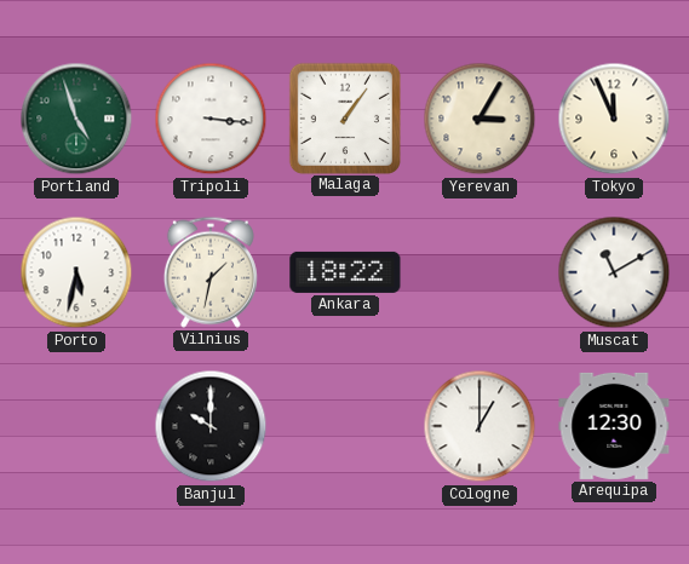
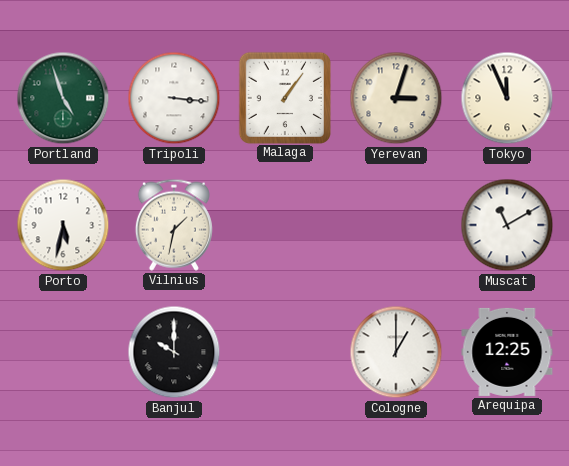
Yerevan: 3:05 -> 3:03
Ankara: 18:22 -> none
Arequipa: 12:30 -> 12:25
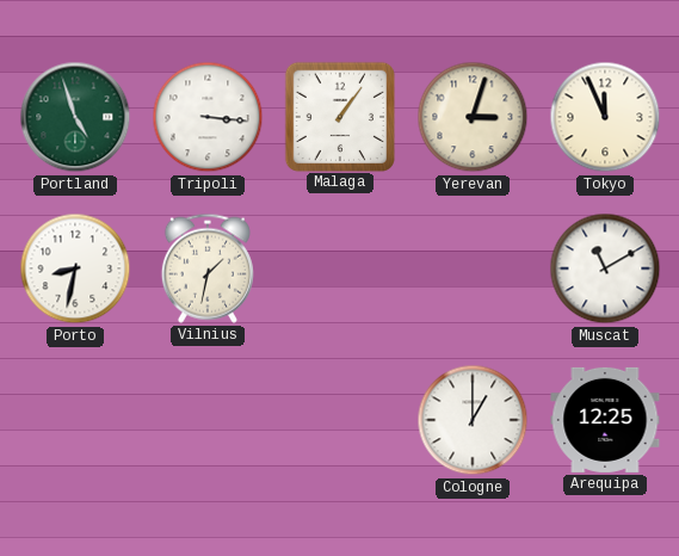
Porto: 5:32 -> 8:32
Banjul: 10:00 -> none
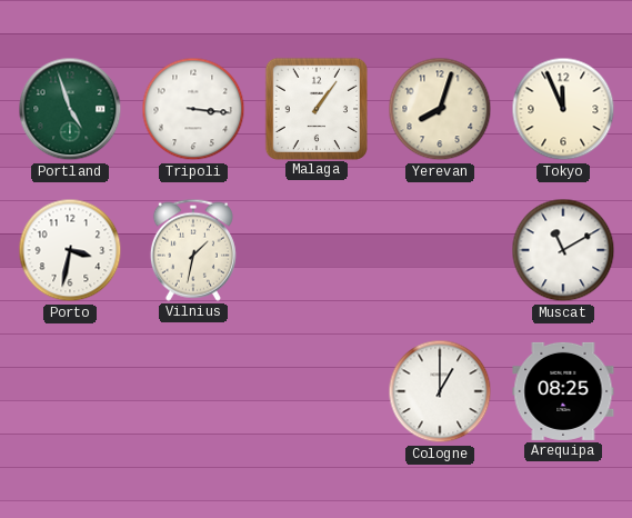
Yerevan: 3:03 -> 8:03
Porto: 8:32 -> 3:32
Arequipa: 12:25 -> 08:25
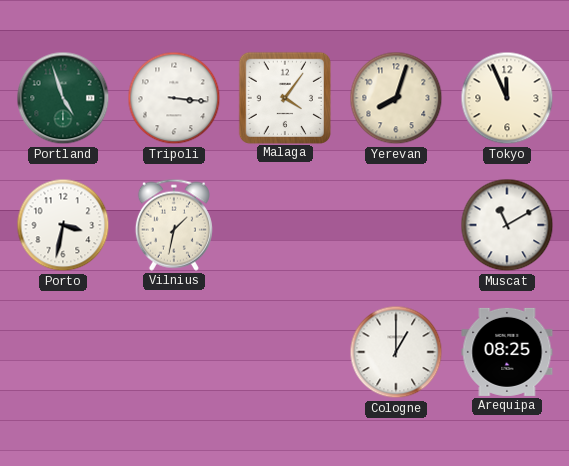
Malaga: 1:06 -> 4:06
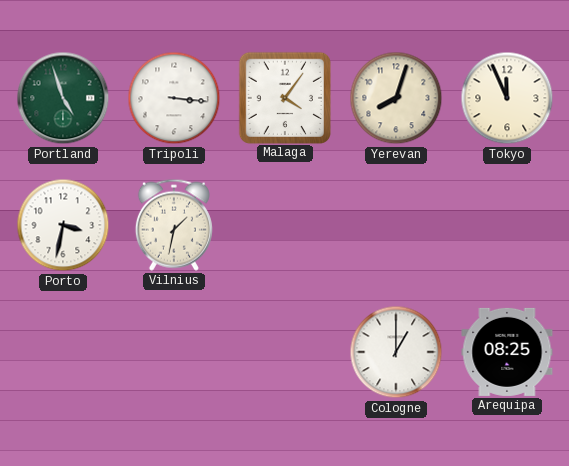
Muscat: 11:10 -> none
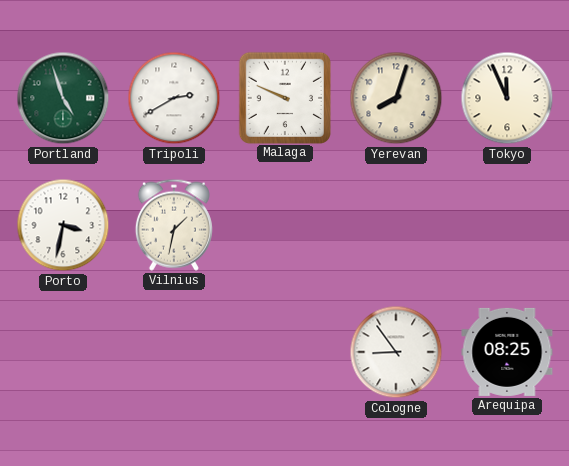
Tripoli: 3:16 -> 2:40
Malaga: 4:06 -> 9:49
Cologne: 1:00 -> 8:54
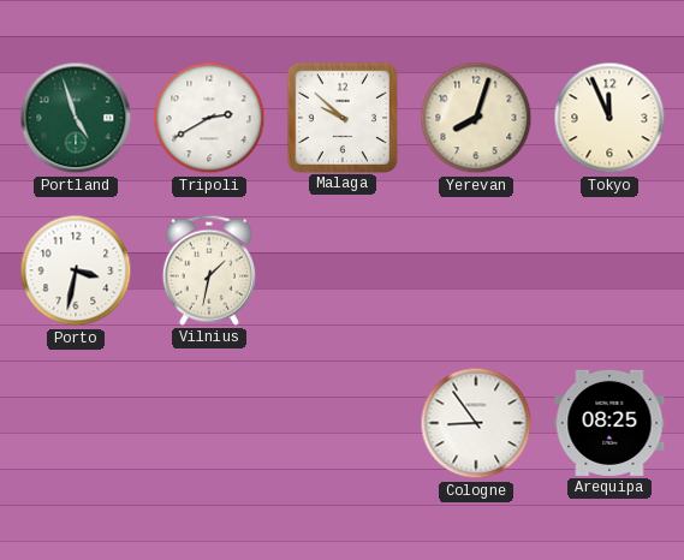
Malaga: 9:49 -> 9:52
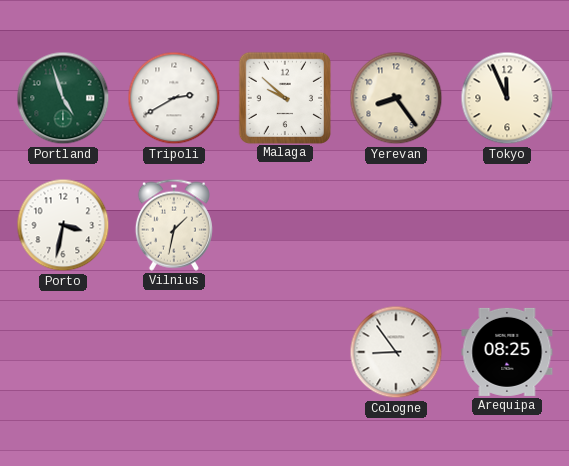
Yerevan: 8:03 -> 8:24
